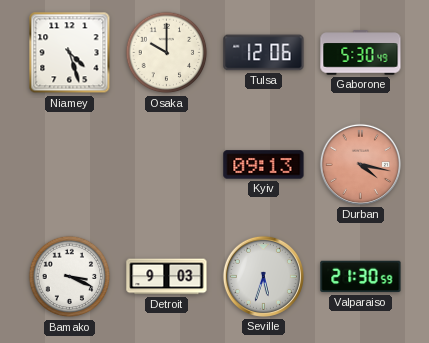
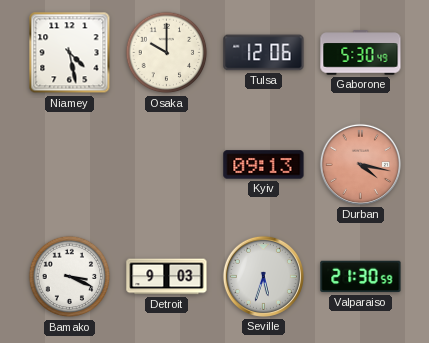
Niamey: 4:27 -> 4:28
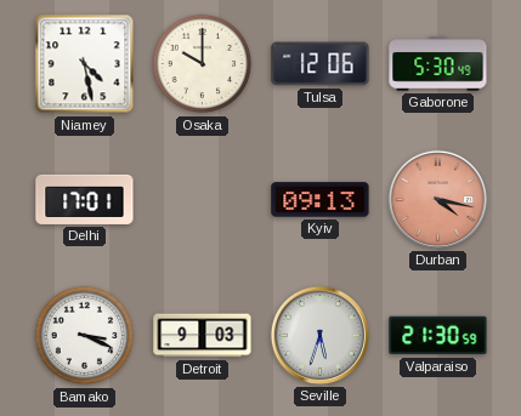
Delhi: none -> 17:01
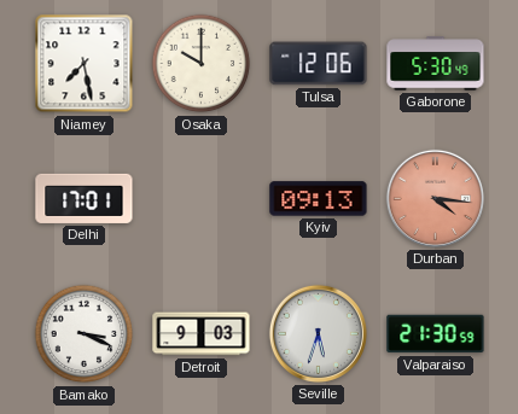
Niamey: 4:28 -> 7:28
Durban: 4:17 -> 4:16
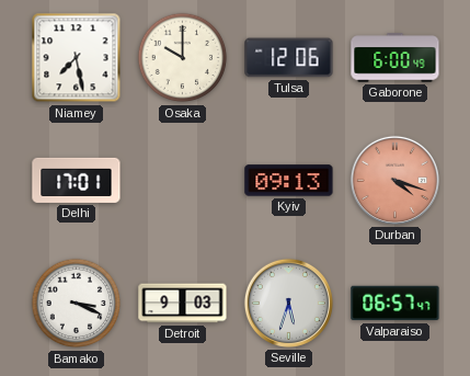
Gaborone: 5:30 -> 6:00
Durban: 4:16 -> 4:18
Valparaiso: 21:30 -> 06:57
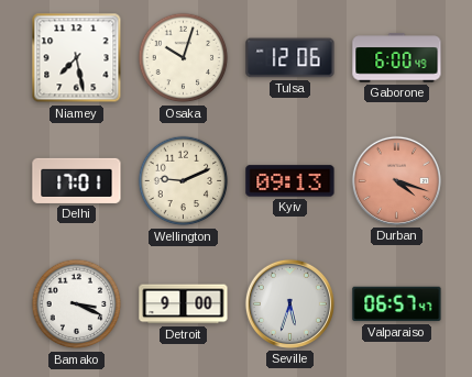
Osaka: 10:00 -> 10:03
Wellington: none -> 9:11
Detroit: 9:03 -> 9:00
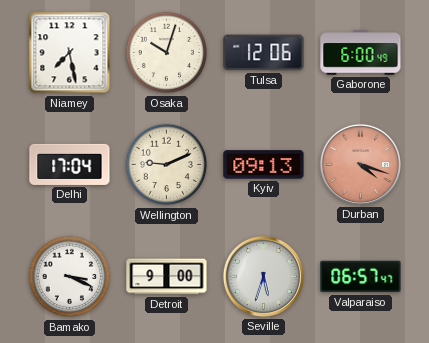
Delhi: 17:01 -> 17:04
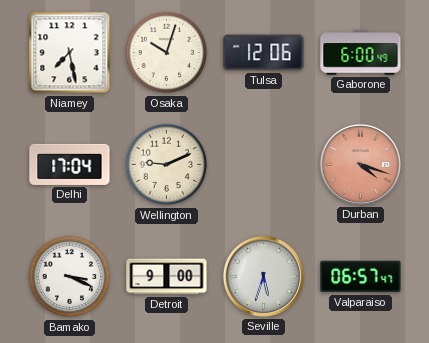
Kyiv: 09:13 -> none
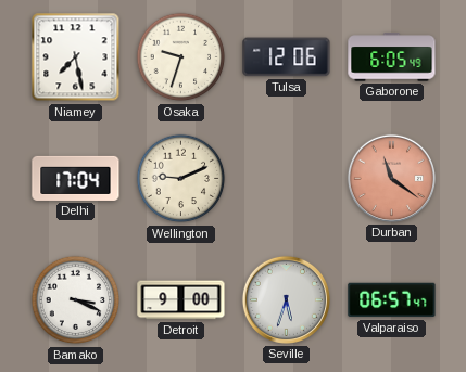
Osaka: 10:03 -> 9:33
Gaborone: 6:00 -> 6:05
Durban: 4:18 -> 11:21
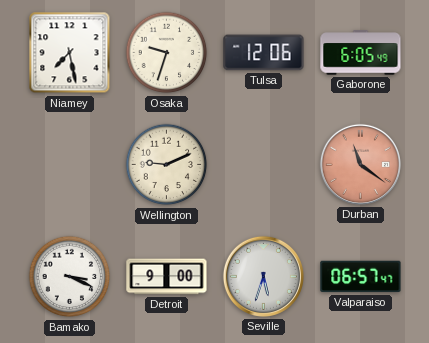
Delhi: 17:04 -> none
